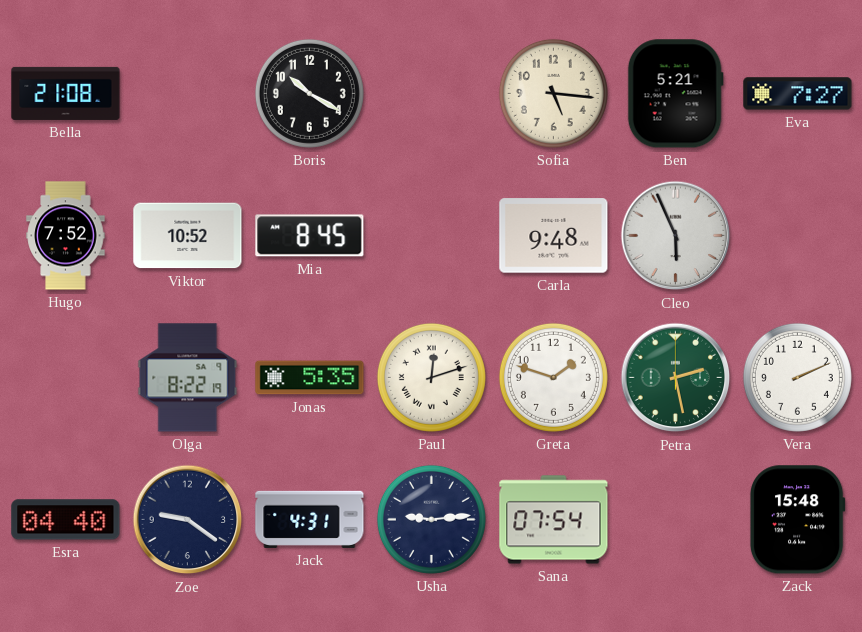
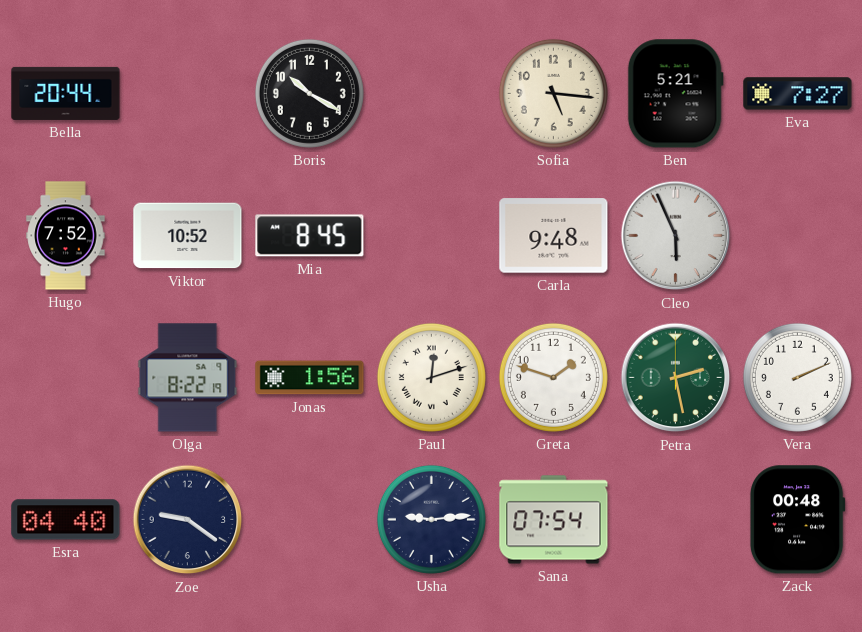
Bella: 21:08 -> 20:44
Jonas: 5:35 -> 1:56
Jack: 4:31 -> none
Zack: 15:48 -> 00:48
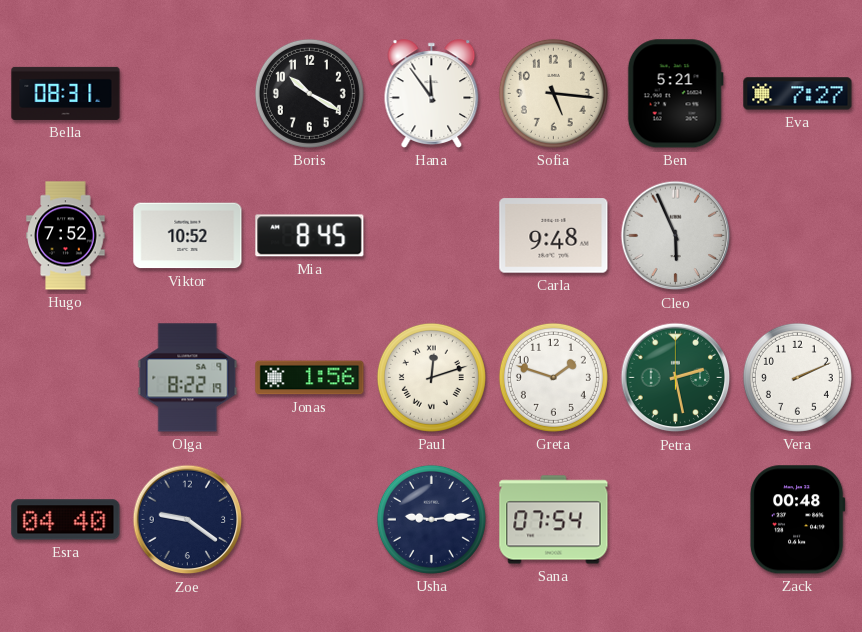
Bella: 20:44 -> 08:31
Hana: none -> 11:54
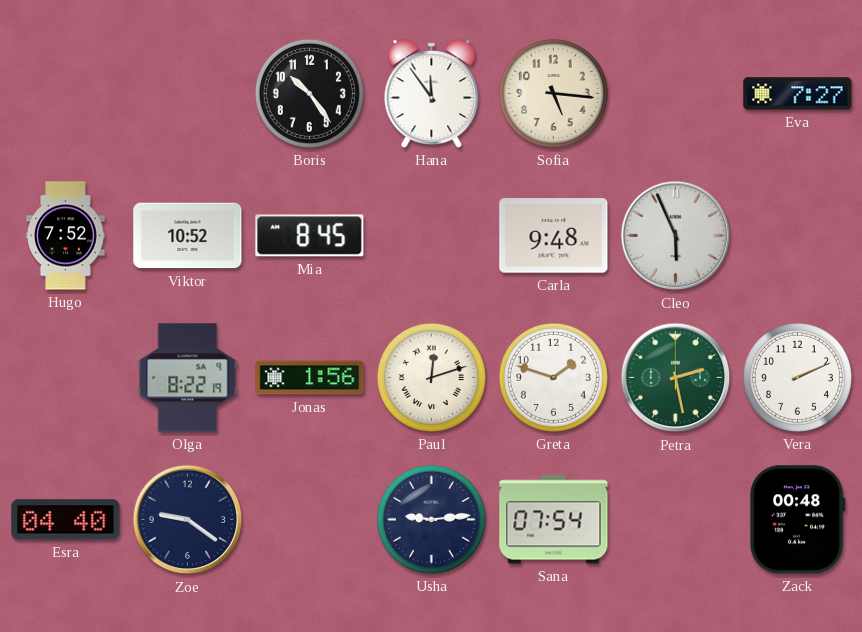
Bella: 08:31 -> none
Boris: 10:20 -> 10:24
Ben: 5:21 -> none
